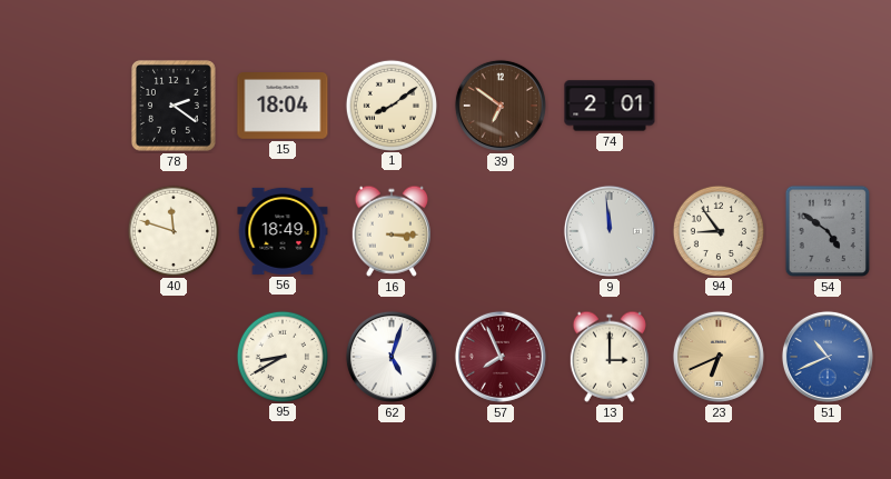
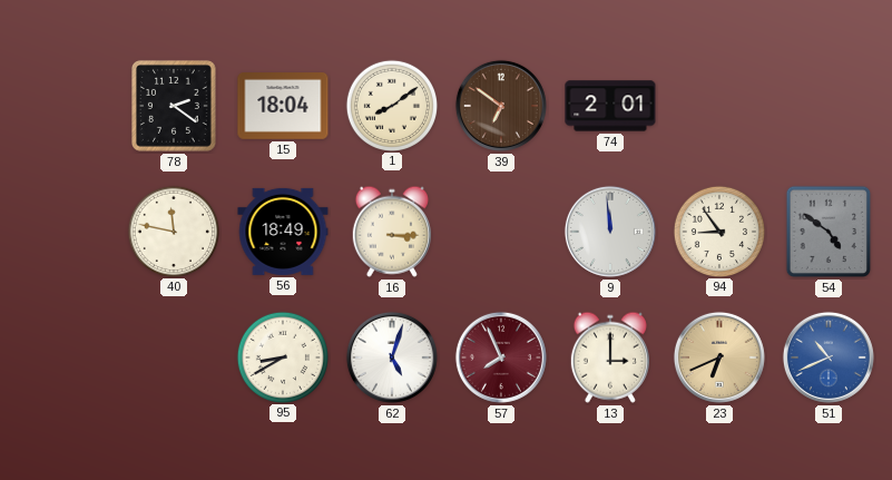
40: 11:48 -> 11:47
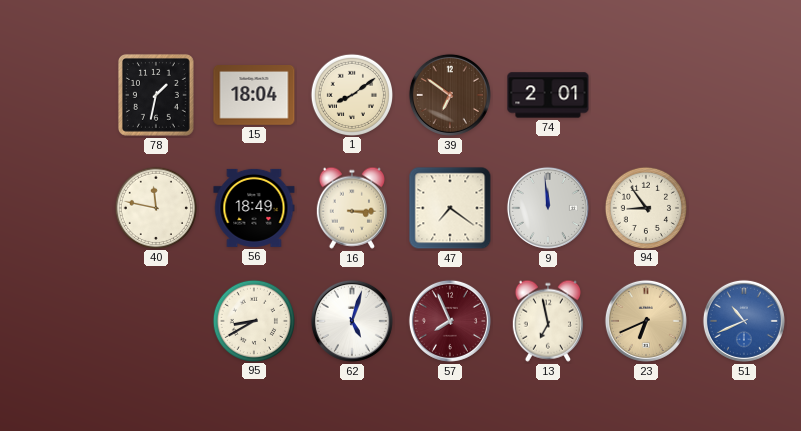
78: 2:21 -> 1:32
47: none -> 7:21
54: 4:51 -> none
13: 3:00 -> 6:58
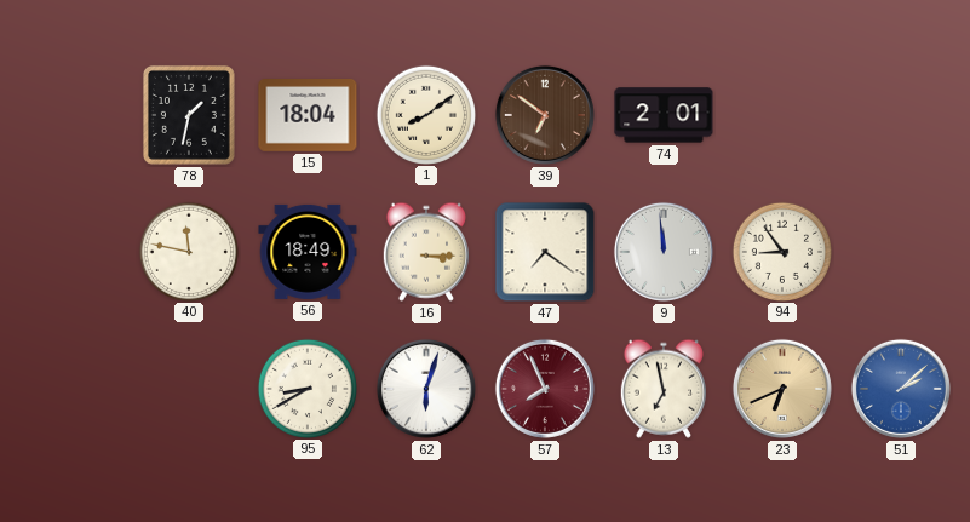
62: 5:03 -> 6:03
51: 10:41 -> 2:08
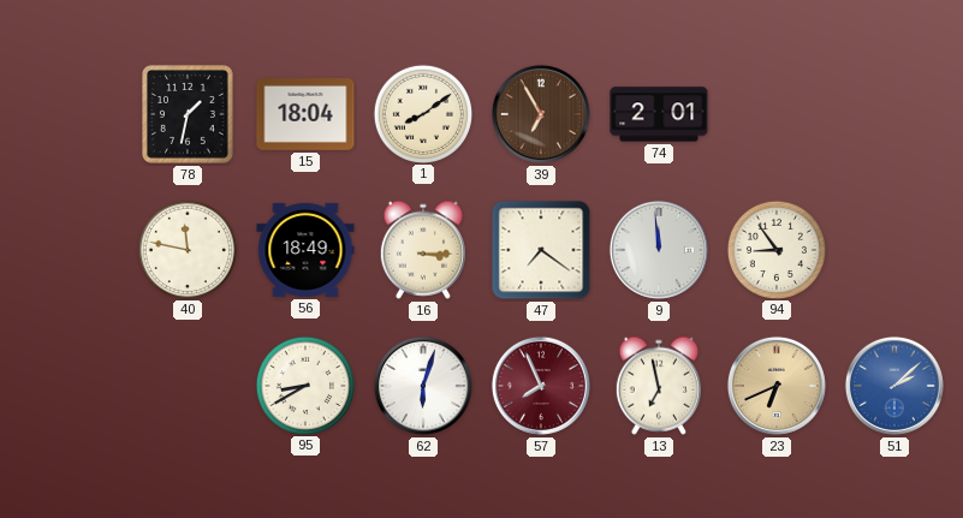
39: 6:51 -> 6:55
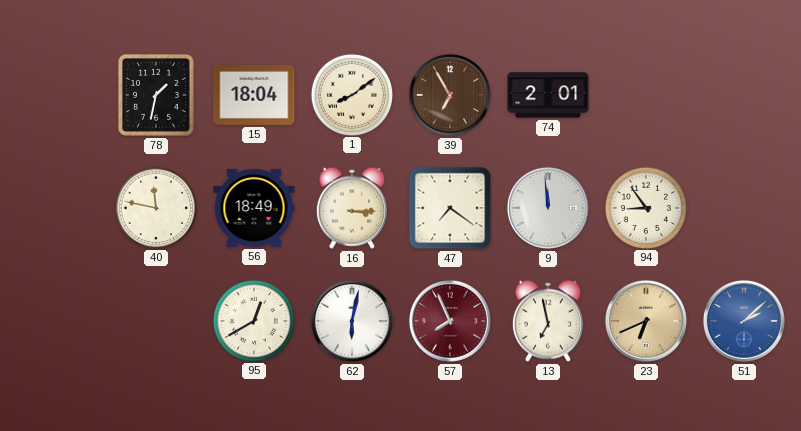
95: 8:40 -> 12:40
62: 6:03 -> 6:02
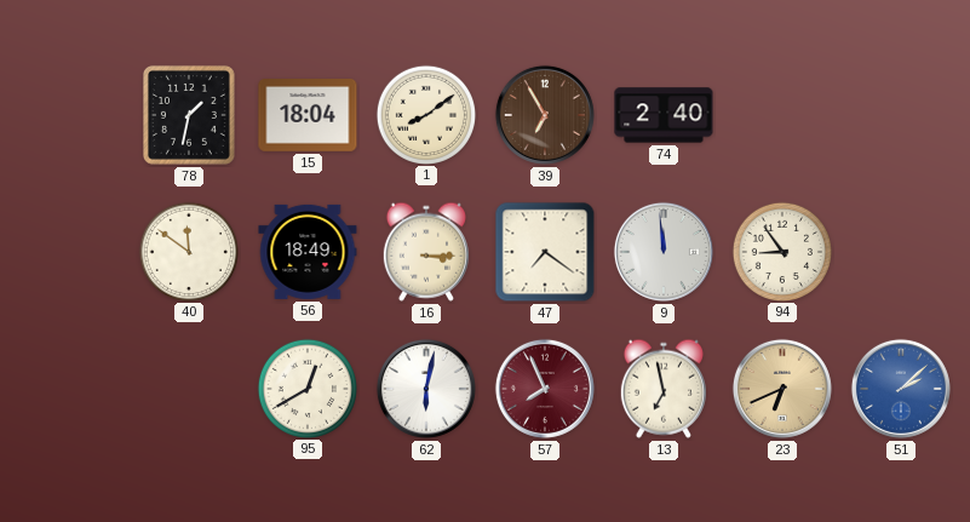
74: 2:01 -> 2:40
40: 11:47 -> 11:51
